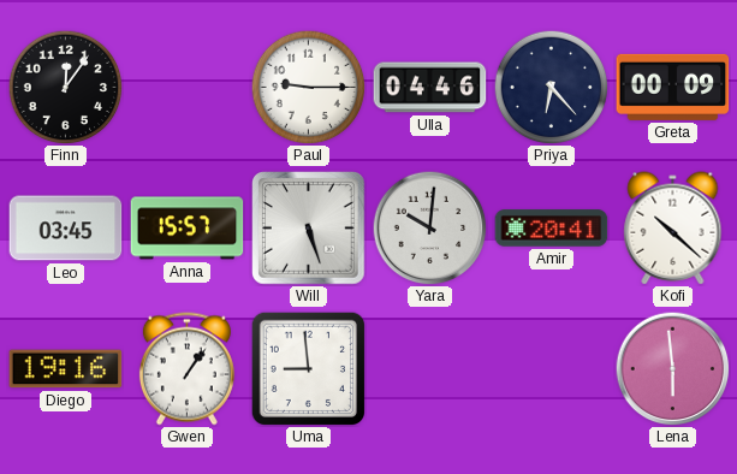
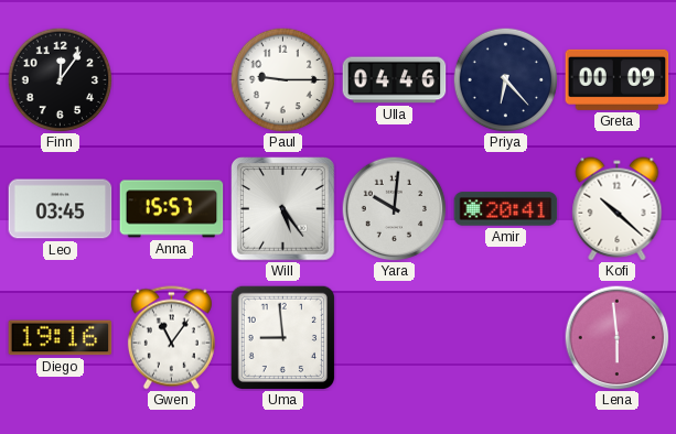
Will: 5:27 -> 5:24
Gwen: 1:06 -> 11:06
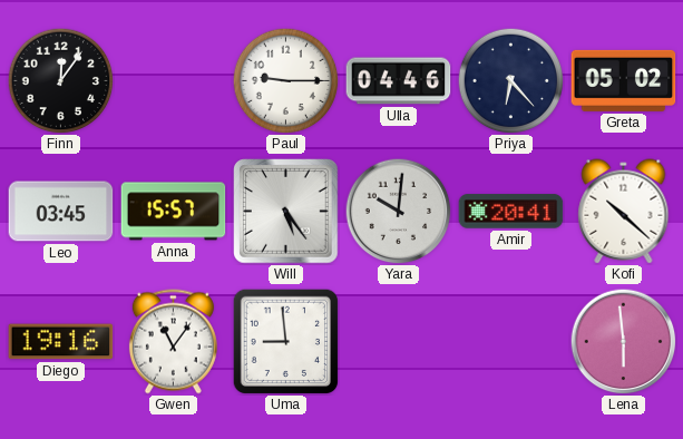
Greta: 00:09 -> 05:02
